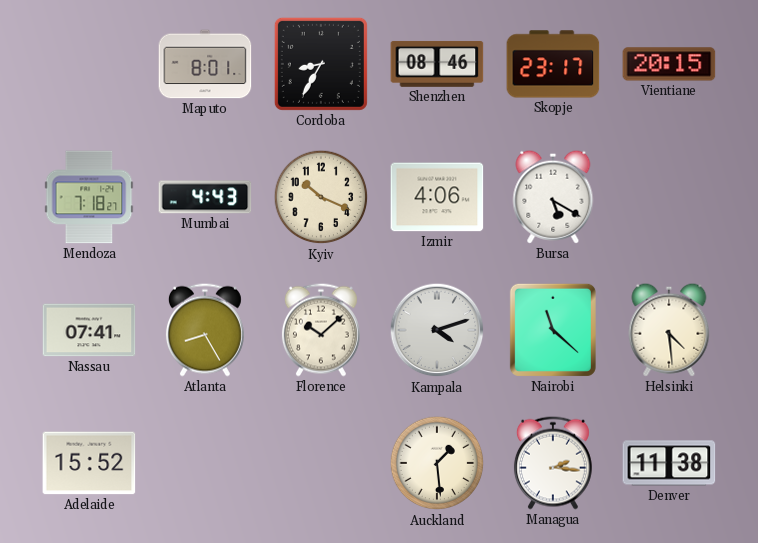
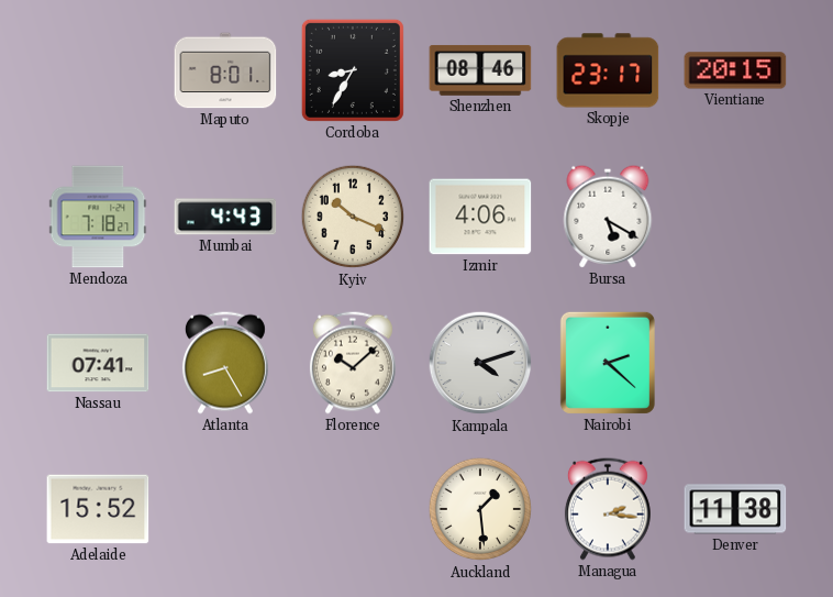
Nairobi: 11:22 -> 2:22
Helsinki: 4:29 -> none
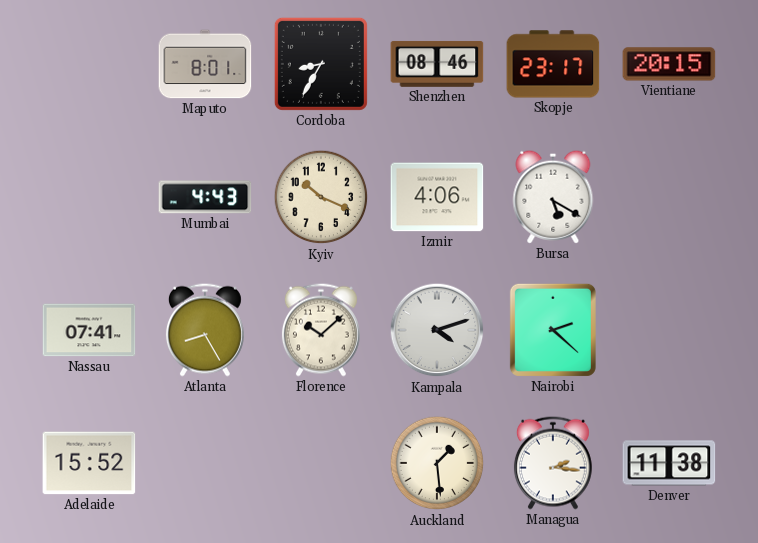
Mendoza: 7:18 -> none
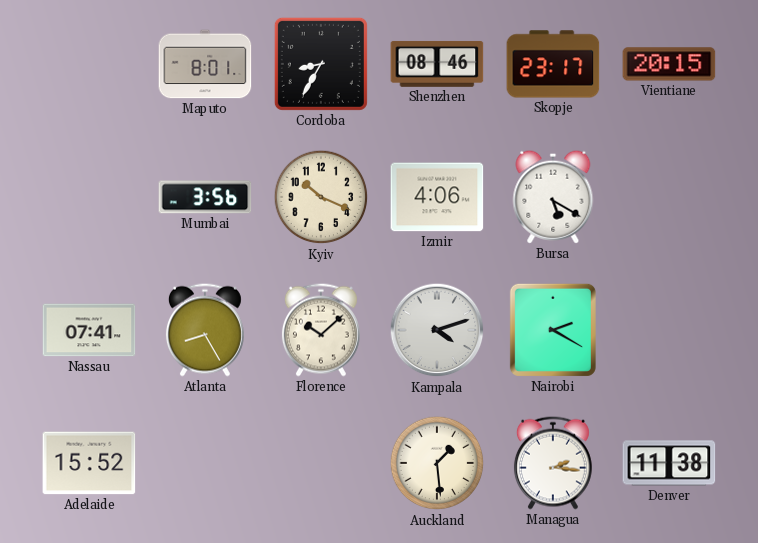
Mumbai: 4:43 -> 3:56
Nairobi: 2:22 -> 2:20
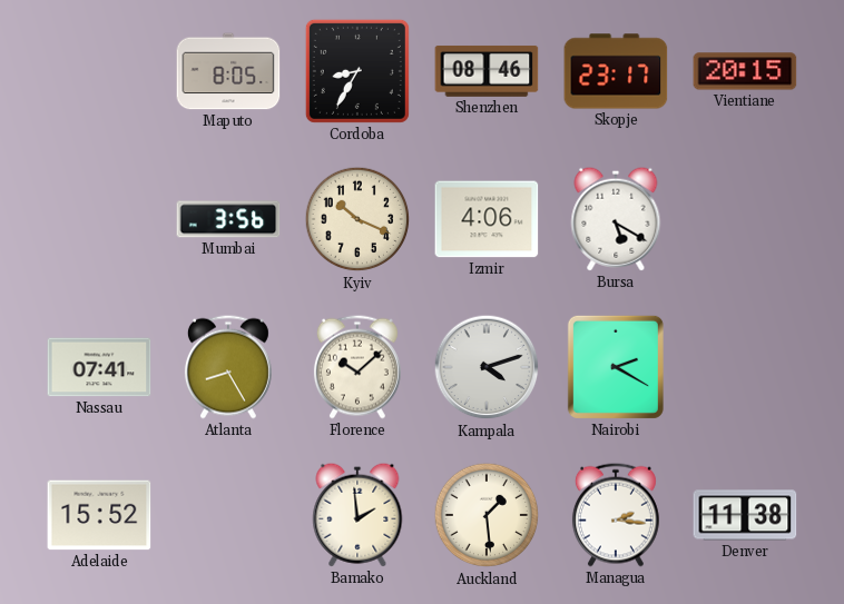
Maputo: 8:01 -> 8:05
Bamako: none -> 1:59
